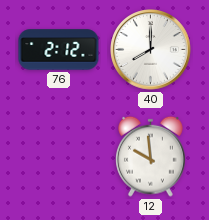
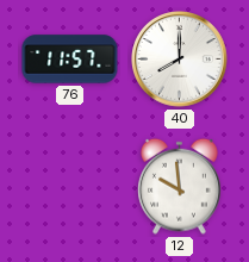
76: 2:12 -> 11:57
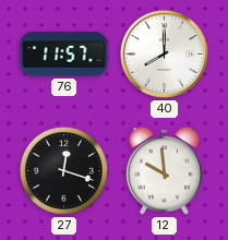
27: none -> 12:18
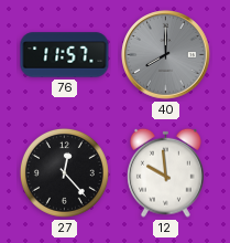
40 dial: white -> grey
27: 12:18 -> 12:23
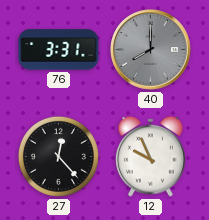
76: 11:57 -> 3:31
12: 9:59 -> 9:56
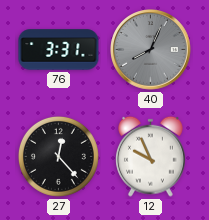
40: 8:00 -> 8:04
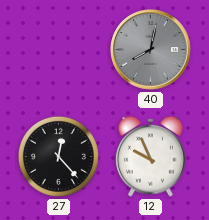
76: 3:31 -> none
40: 8:04 -> 8:02
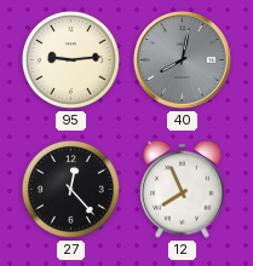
95: none -> 9:14
12: 9:56 -> 7:56
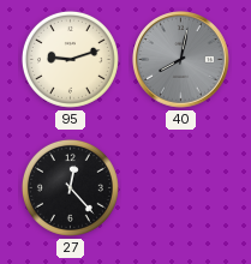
95: 9:14 -> 9:12
12: 7:56 -> none
